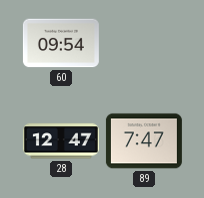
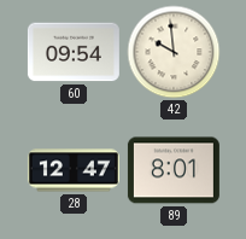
42: none -> 9:59
89: 7:47 -> 8:01
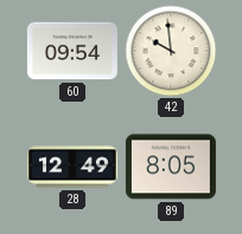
28: 12:47 -> 12:49
89: 8:01 -> 8:05
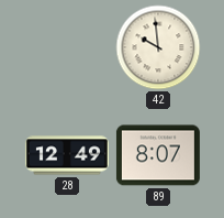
60: 09:54 -> none
89: 8:05 -> 8:07
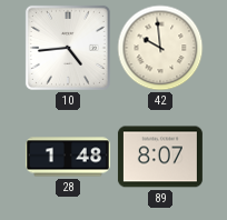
10: none -> 4:44
28: 12:49 -> 1:48
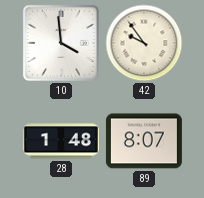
10: 4:44 -> 3:59
42: 9:59 -> 9:54
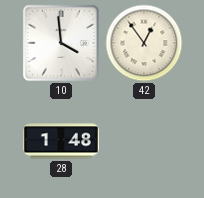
42: 9:54 -> 12:54
89: 8:07 -> none
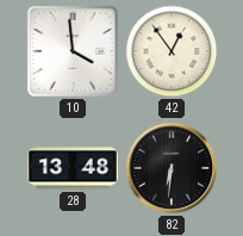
28: 1:48 -> 13:48
82: none -> 6:31
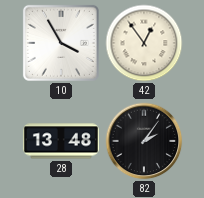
10: 3:59 -> 3:55
82: 6:31 -> 2:06
